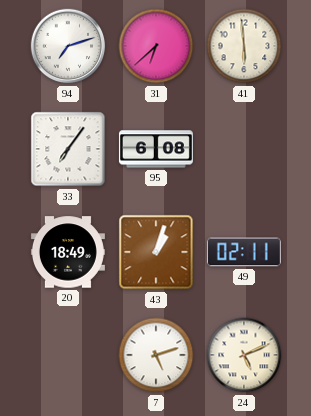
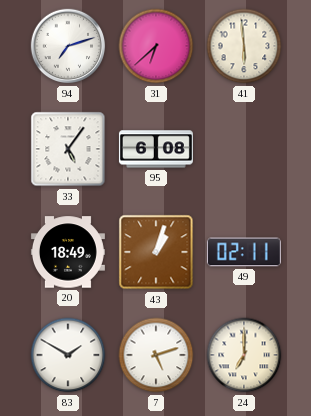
33: 7:06 -> 5:06
83: none -> 1:50
24: 5:11 -> 7:00
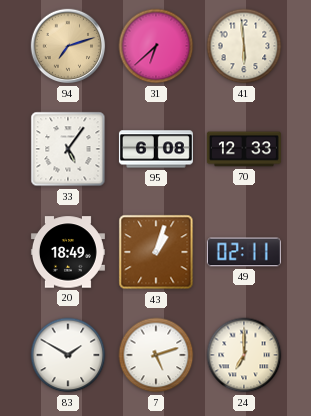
94 dial: white -> champagne
70: none -> 12:33
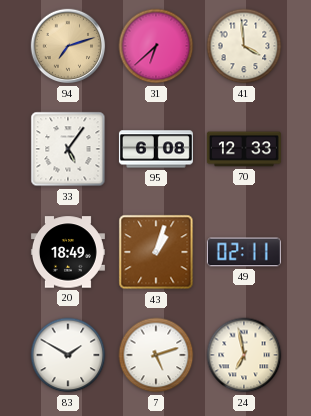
41: 5:59 -> 3:59
24: 7:00 -> 6:58
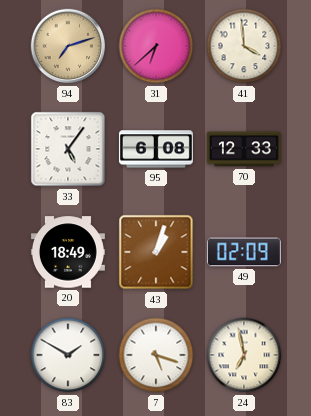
49: 02:11 -> 02:09
7: 5:12 -> 5:18
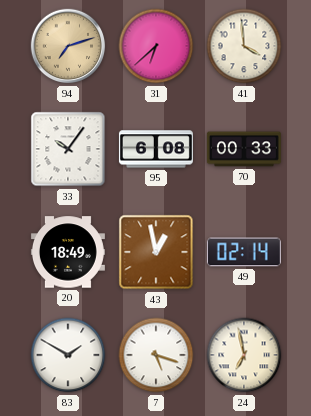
33: 5:06 -> 10:06
70: 12:33 -> 00:33
43: 1:03 -> 12:58
49: 02:09 -> 02:14
